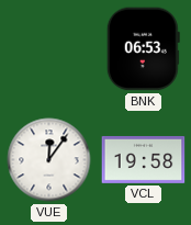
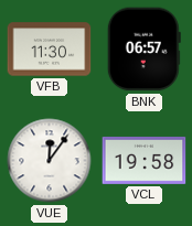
VFB: none -> 11:30
BNK: 06:53 -> 06:57
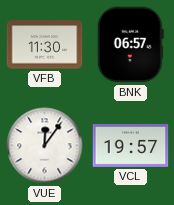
VCL: 19:58 -> 19:57
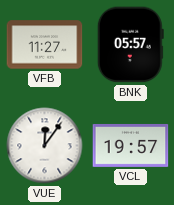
VFB: 11:30 -> 11:27
BNK: 06:57 -> 05:57
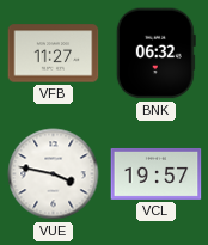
BNK: 05:57 -> 06:32
VUE: 12:06 -> 3:47
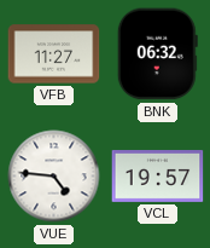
VUE: 3:47 -> 4:46
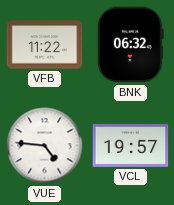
VFB: 11:27 -> 11:22
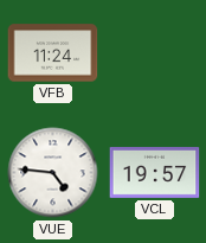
VFB: 11:22 -> 11:24
BNK: 06:32 -> none
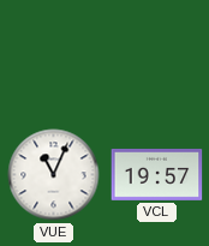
VFB: 11:24 -> none
VUE: 4:46 -> 11:04
